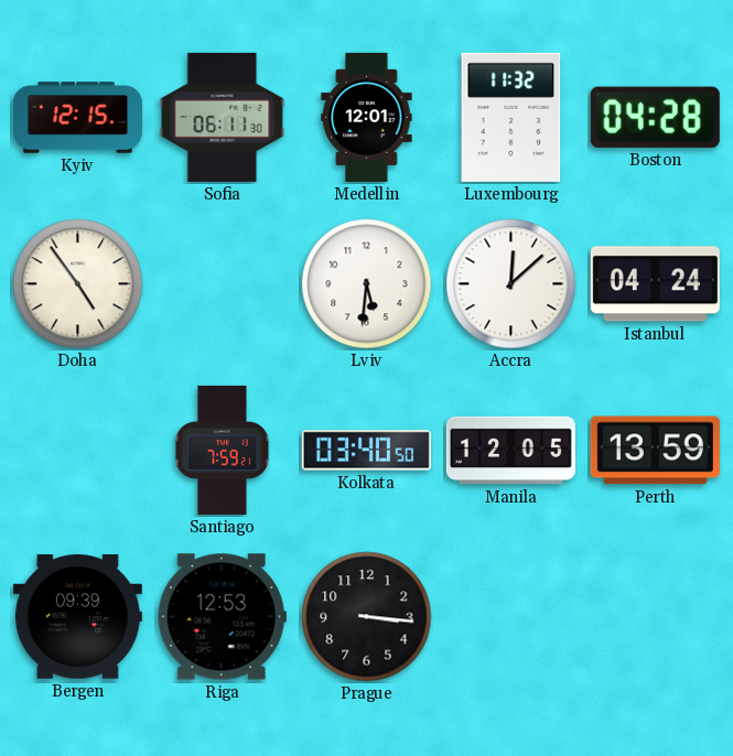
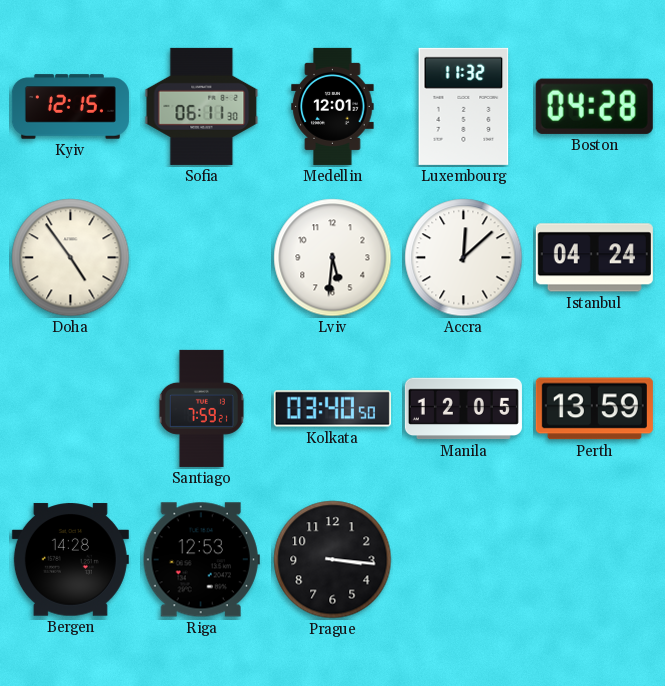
Bergen: 09:39 -> 14:28
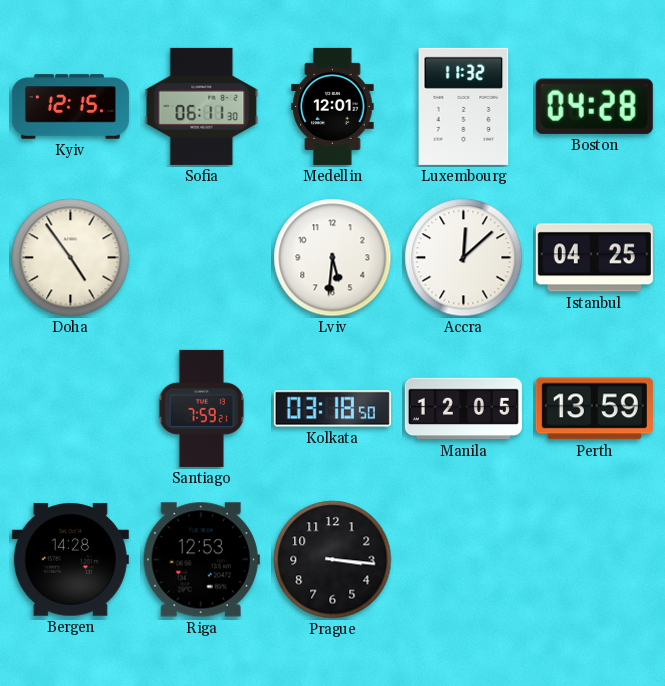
Istanbul: 04:24 -> 04:25
Kolkata: 03:40 -> 03:18
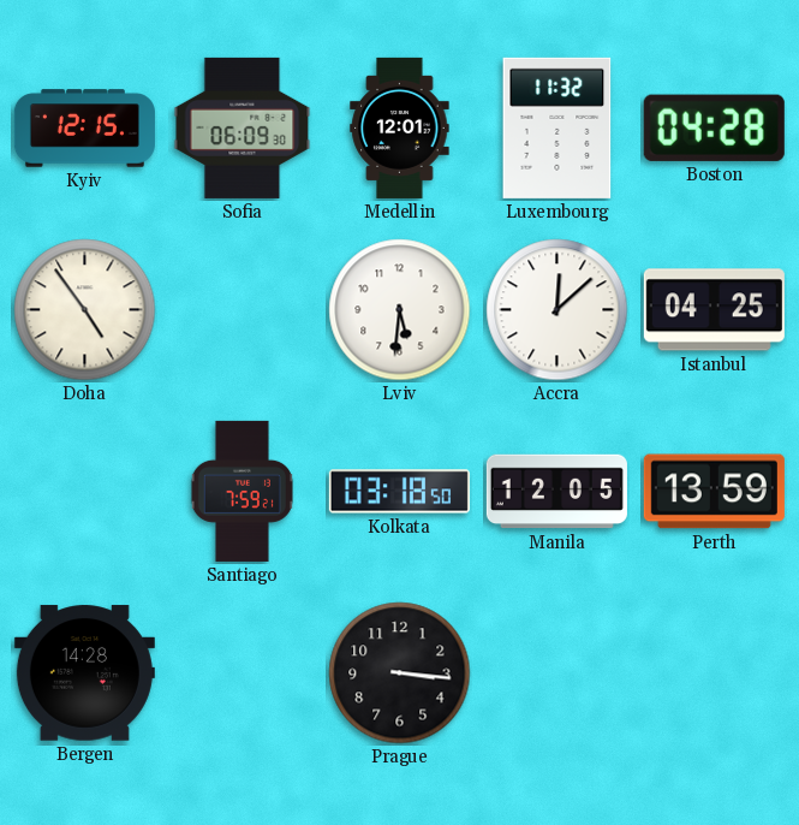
Sofia: 06:11 -> 06:09
Riga: 12:53 -> none
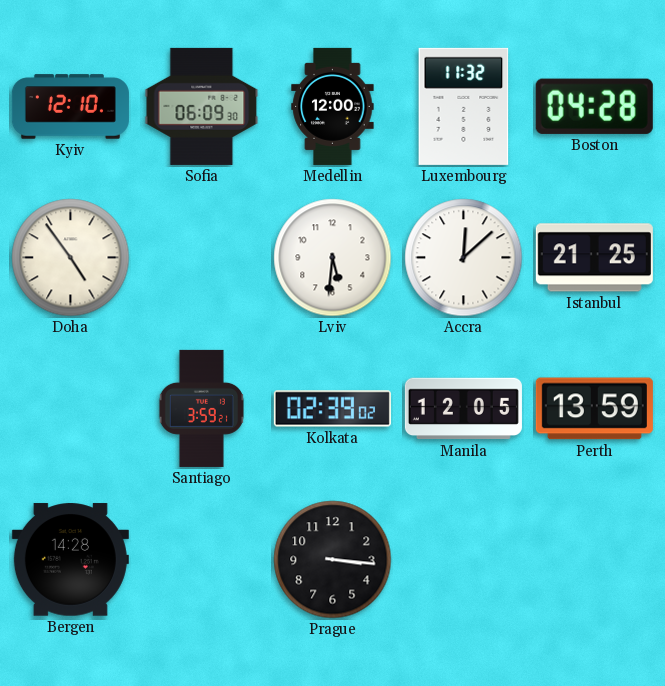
Kyiv: 12:15 -> 12:10
Medellin: 12:01 -> 12:00
Istanbul: 04:25 -> 21:25
Santiago: 7:59 -> 3:59
Kolkata: 03:18 -> 02:39
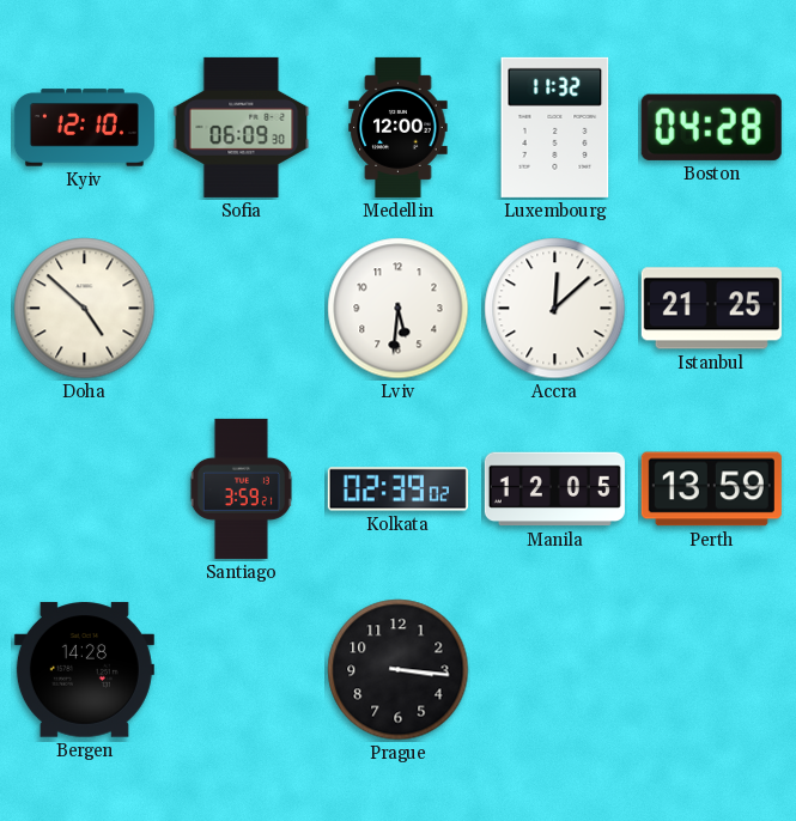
Doha: 4:54 -> 4:52
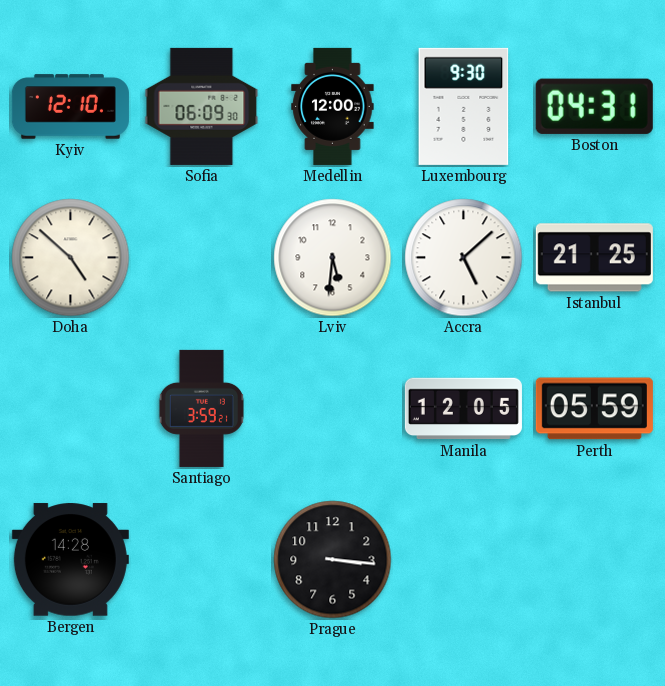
Luxembourg: 11:32 -> 9:30
Boston: 04:28 -> 04:31
Accra: 12:08 -> 5:08
Kolkata: 02:39 -> none
Perth: 13:59 -> 05:59
